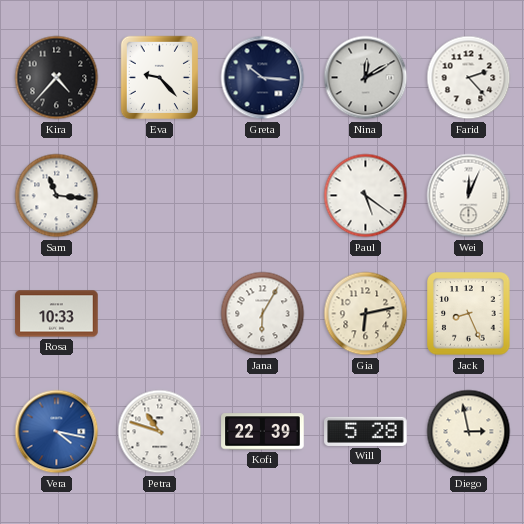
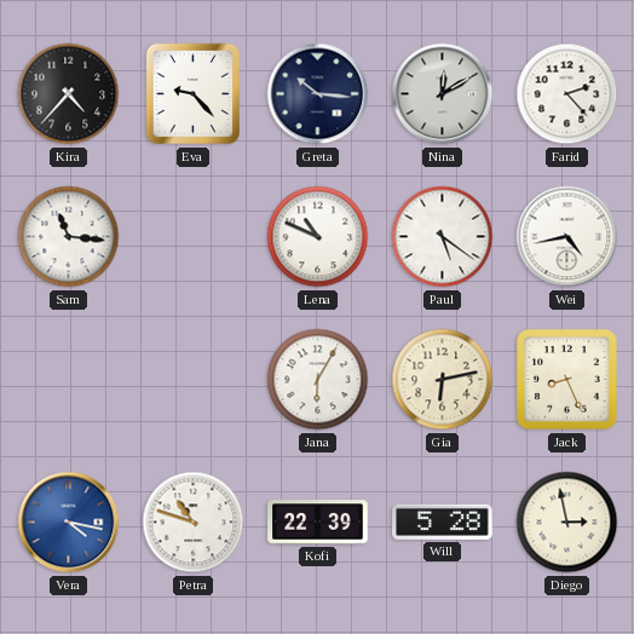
Lena: none -> 10:49
Wei: 12:04 -> 4:43
Rosa: 10:33 -> none
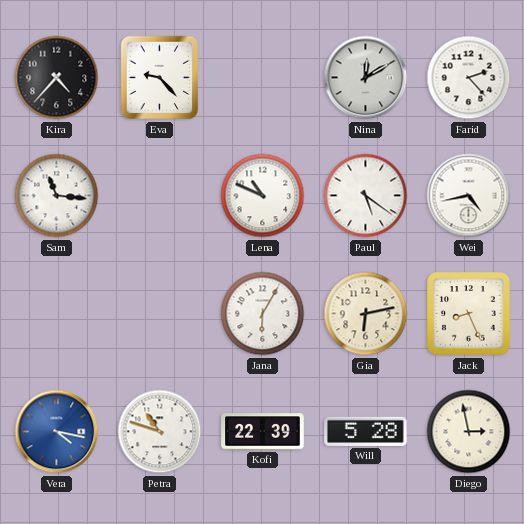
Greta: 10:16 -> none
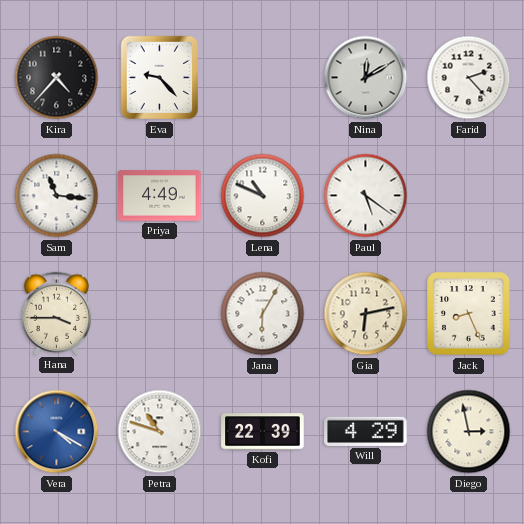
Priya: none -> 4:49
Wei: 4:43 -> none
Hana: none -> 3:45
Vera: 4:17 -> 4:20
Will: 5:28 -> 4:29
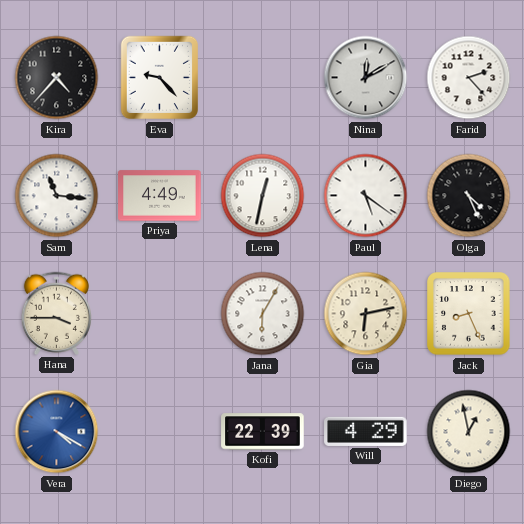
Lena: 10:49 -> 12:32
Olga: none -> 4:26
Petra: 10:48 -> none
Diego: 2:58 -> 12:58
